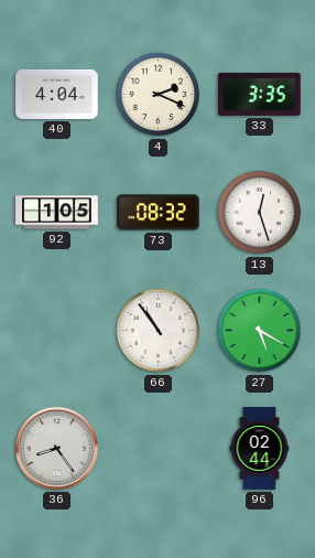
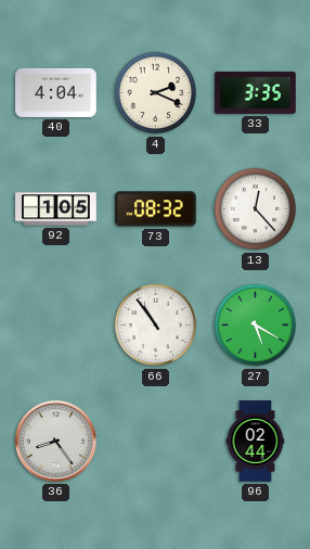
13: 12:27 -> 12:23
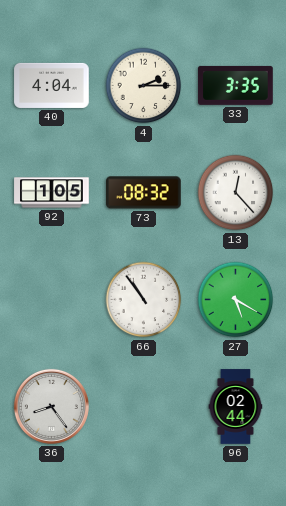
4: 2:19 -> 2:15
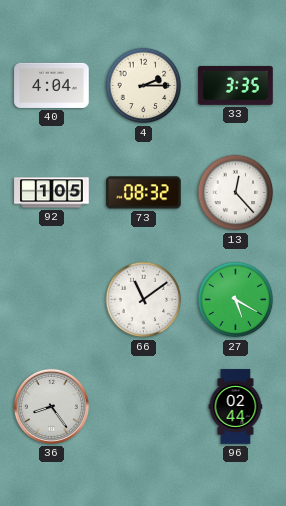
66: 10:54 -> 11:09
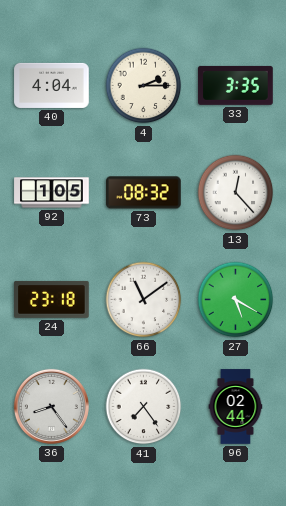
24: none -> 23:18
41: none -> 7:24
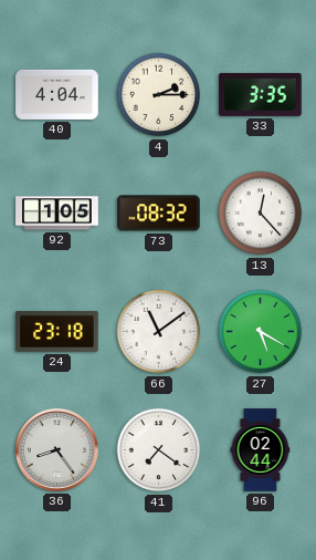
41: 7:24 -> 7:21
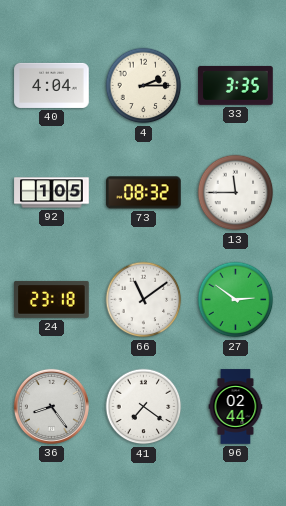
13: 12:23 -> 11:45
27: 5:20 -> 2:51
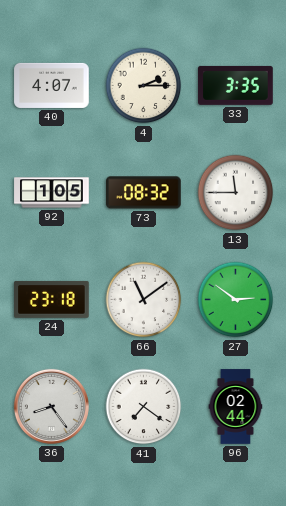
40: 4:04 -> 4:07
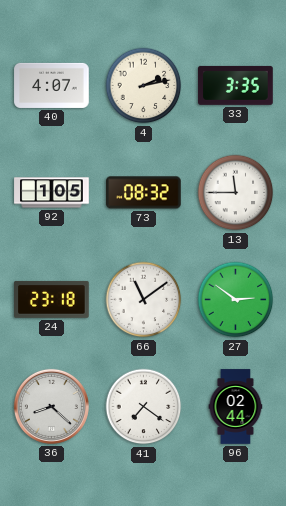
4: 2:15 -> 2:13
36: 8:24 -> 8:22
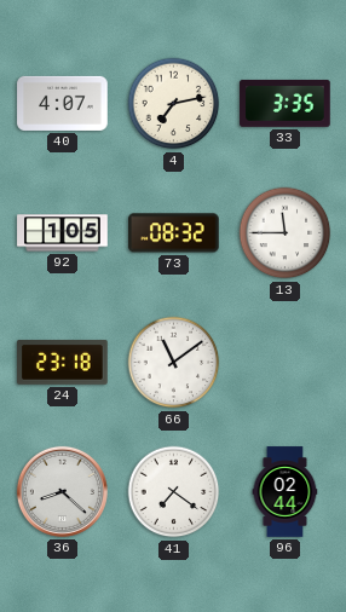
4: 2:13 -> 7:13
27: 2:51 -> none
